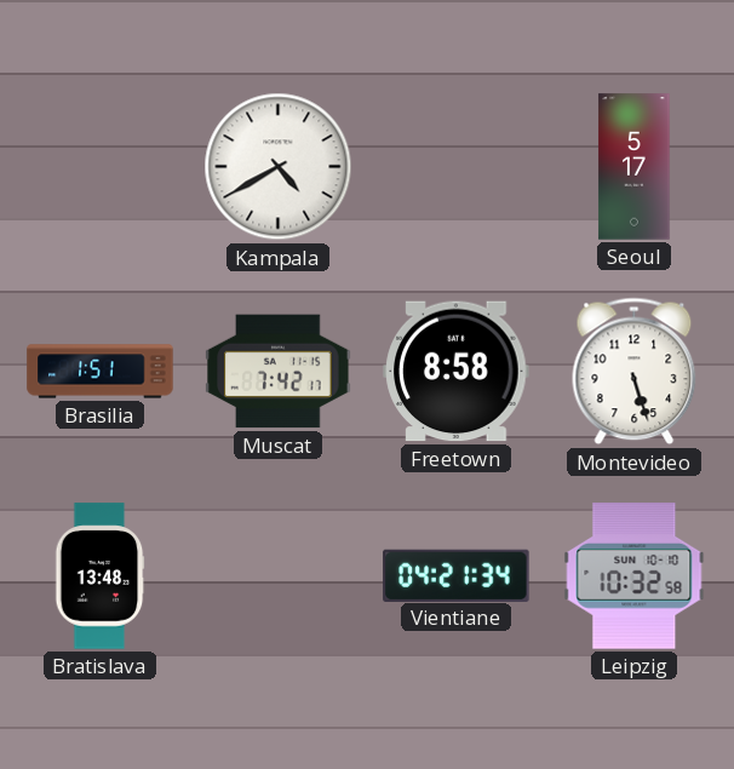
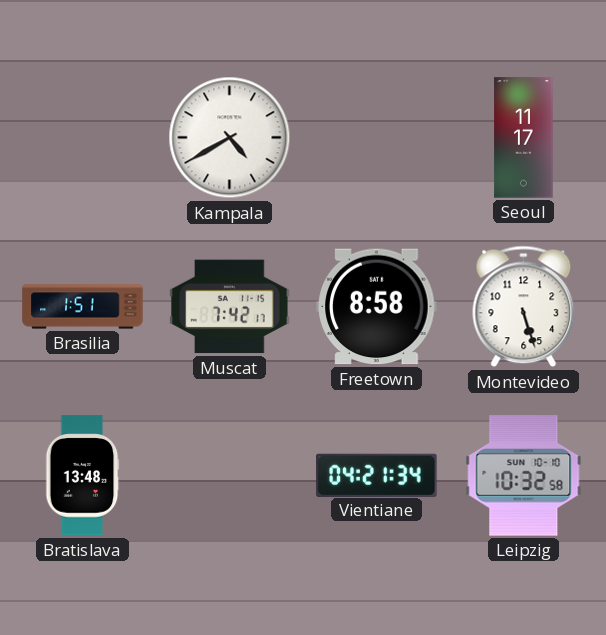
Seoul: 5:17 -> 11:17
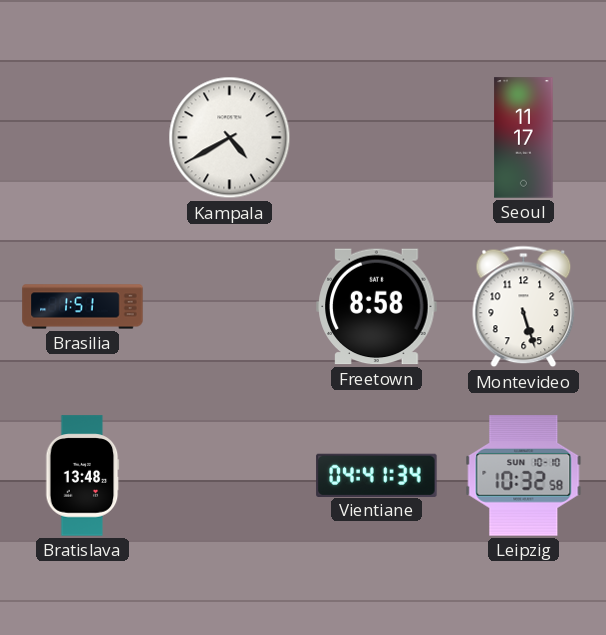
Muscat: 7:42 -> none
Vientiane: 04:21 -> 04:41
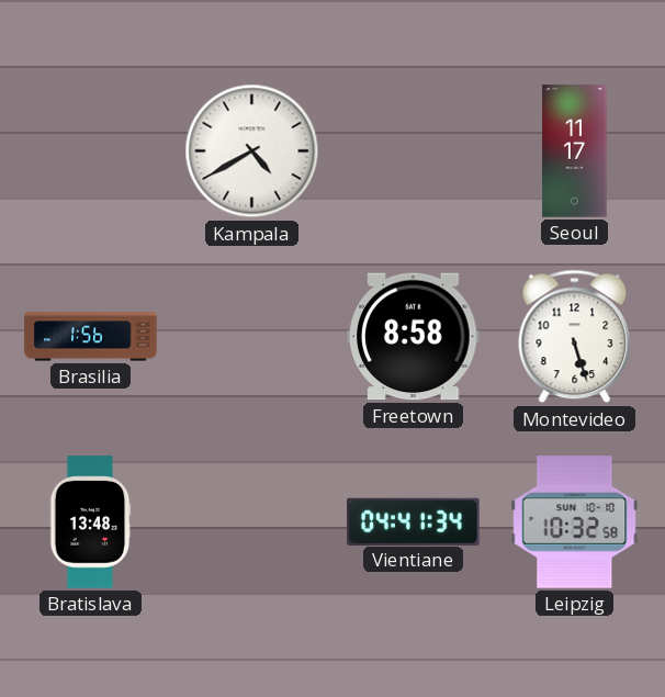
Brasilia: 1:51 -> 1:56
